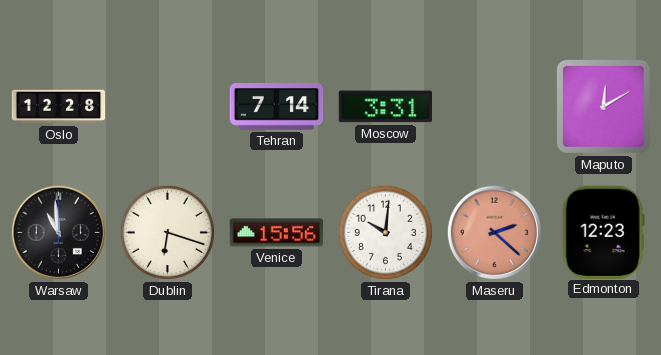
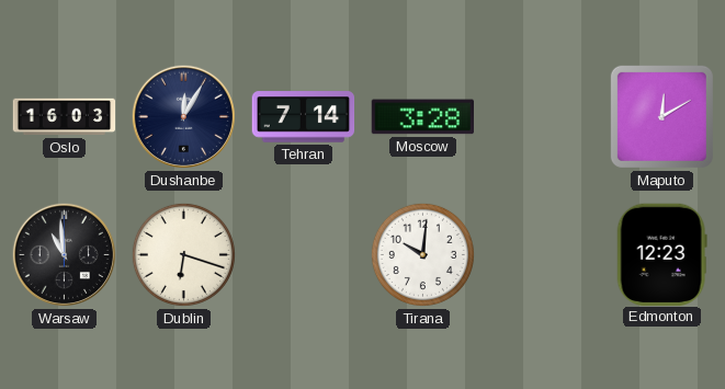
Oslo: 12:28 -> 16:03
Dushanbe: none -> 12:05
Moscow: 3:31 -> 3:28
Venice: 15:56 -> none
Maseru: 2:22 -> none
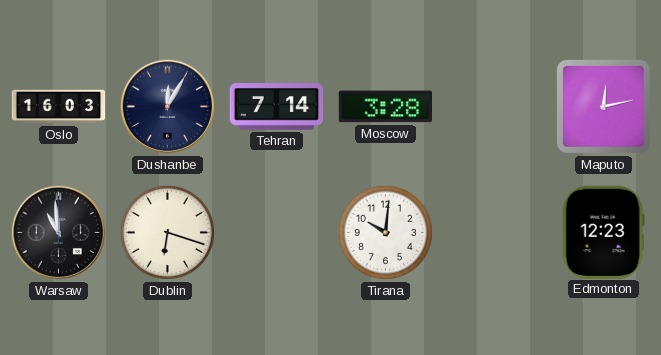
Maputo: 12:10 -> 12:13
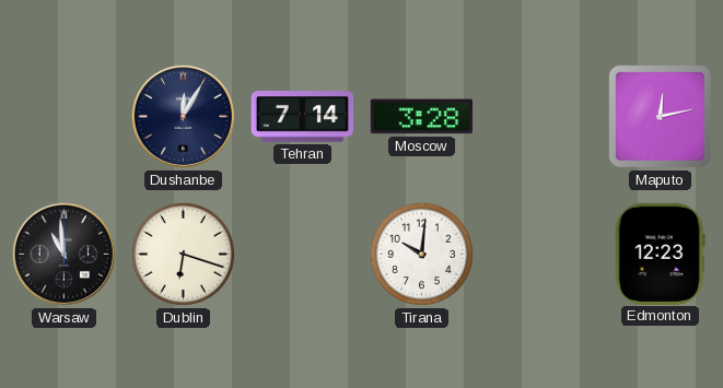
Oslo: 16:03 -> none
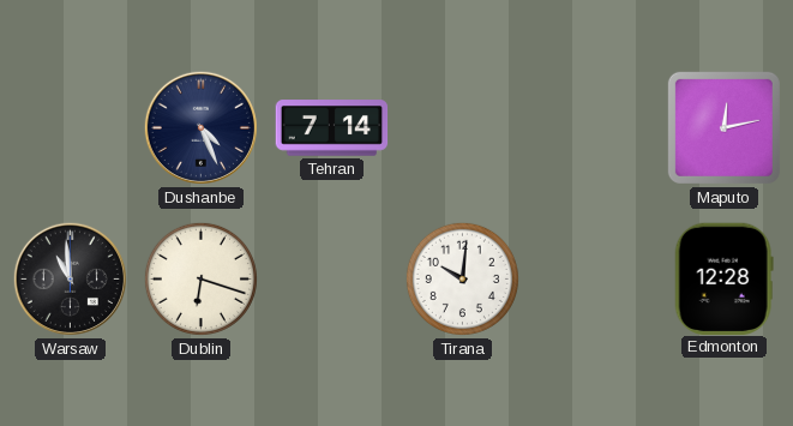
Dushanbe: 12:05 -> 4:26
Moscow: 3:28 -> none
Edmonton: 12:23 -> 12:28
